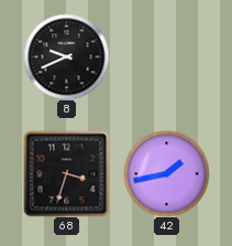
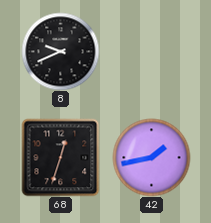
68: 3:33 -> 12:33
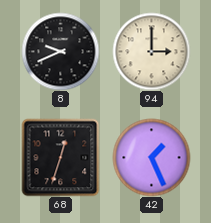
94: none -> 3:00
42: 1:43 -> 1:26
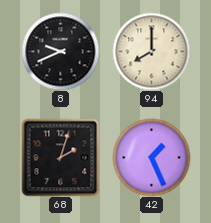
94: 3:00 -> 8:00
68: 12:33 -> 2:03
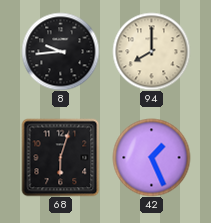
8: 9:41 -> 9:44
68: 2:03 -> 6:03
